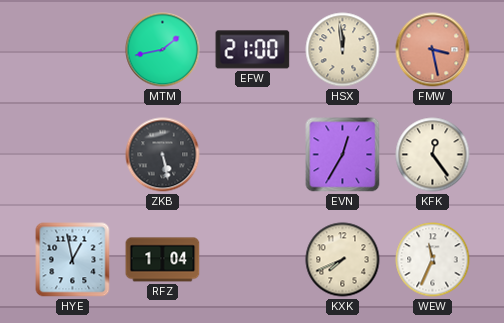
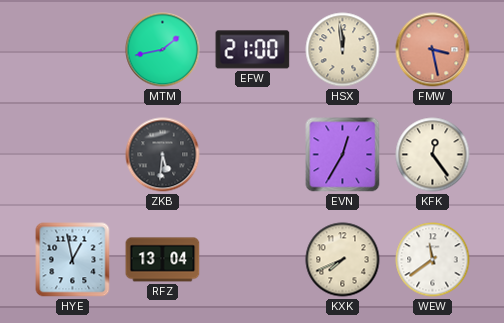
ZKB: 5:28 -> 5:31
RFZ: 1:04 -> 13:04
WEW: 11:34 -> 11:39
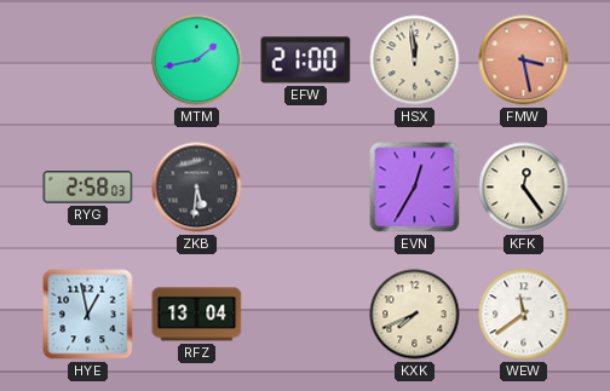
RYG: none -> 2:58
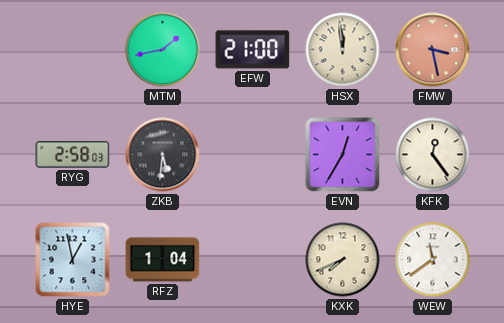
RFZ: 13:04 -> 1:04
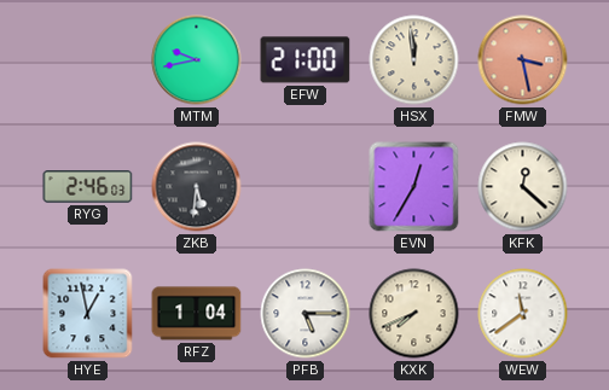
MTM: 1:43 -> 9:43
RYG: 2:58 -> 2:46
KFK: 12:24 -> 12:22
PFB: none -> 5:15
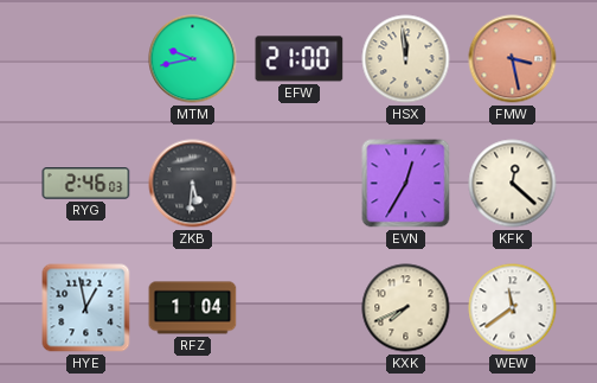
PFB: 5:15 -> none
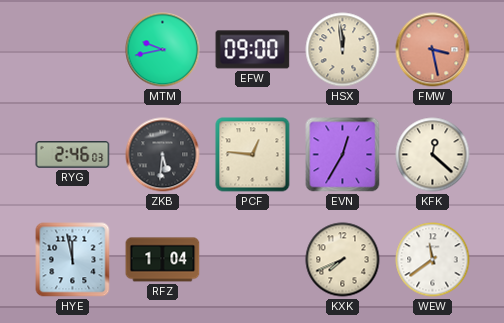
EFW: 21:00 -> 09:00
PCF: none -> 12:46
HYE: 12:58 -> 11:58
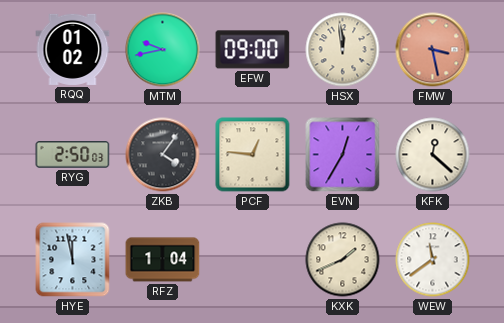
RQQ: none -> 01:02
RYG: 2:46 -> 2:50
ZKB: 5:31 -> 4:06
KXK: 7:41 -> 1:41
